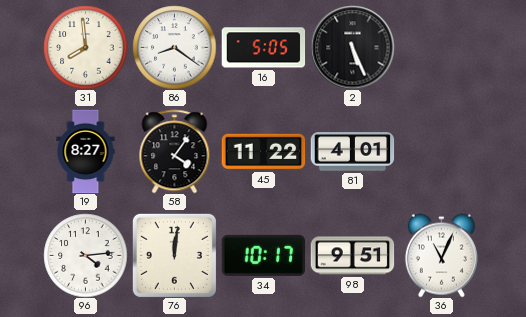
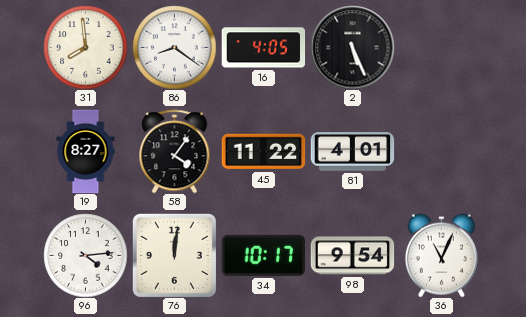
16: 5:05 -> 4:05
98: 9:51 -> 9:54
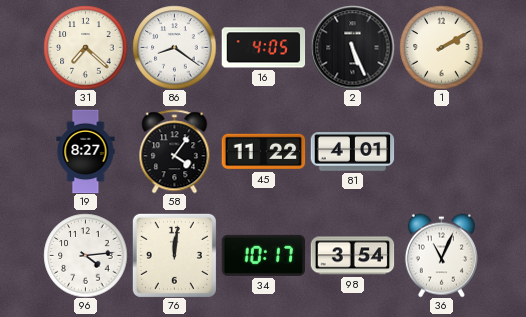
31: 7:59 -> 7:22
1: none -> 2:10
98: 9:54 -> 3:54
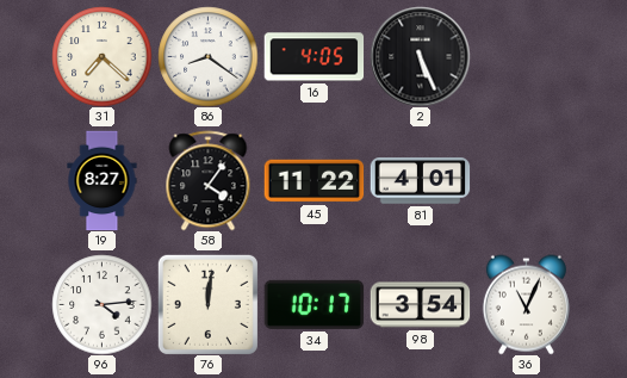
1: 2:10 -> none
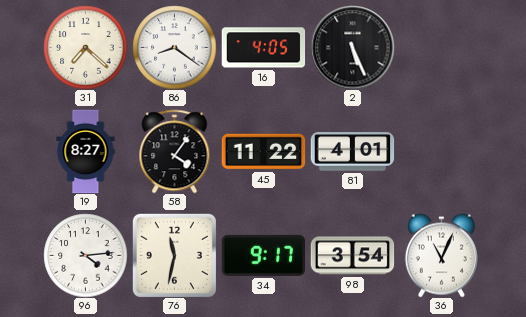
76: 12:01 -> 11:32
34: 10:17 -> 9:17
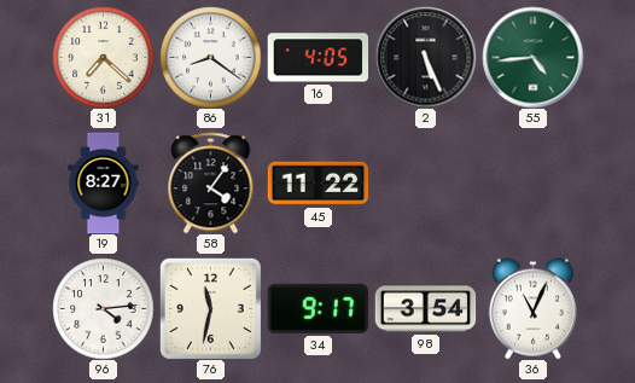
55: none -> 4:44
81: 4:01 -> none
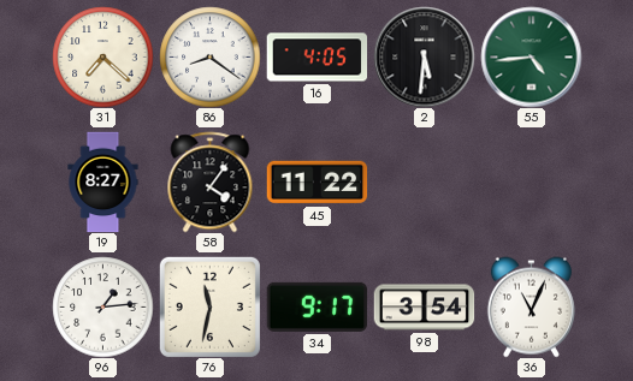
2: 5:26 -> 5:31
96: 4:14 -> 1:14
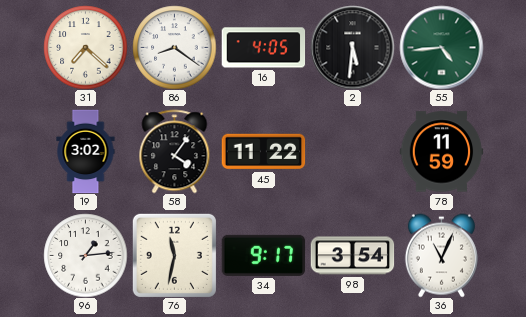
19: 8:27 -> 3:02
78: none -> 11:59
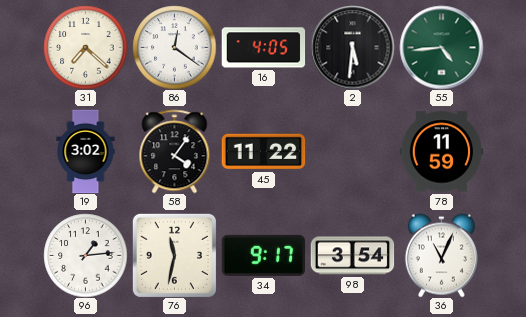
86: 8:21 -> 12:21
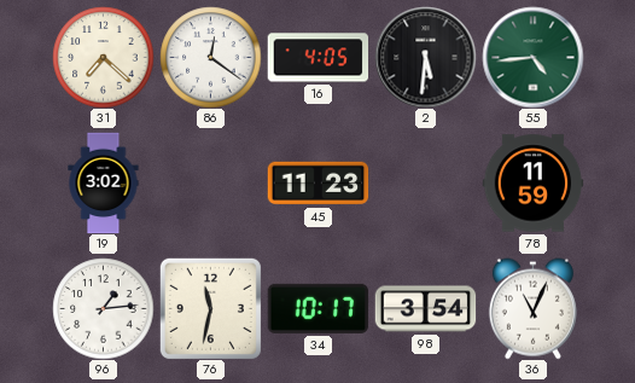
58: 4:06 -> none
45: 11:22 -> 11:23
34: 9:17 -> 10:17
